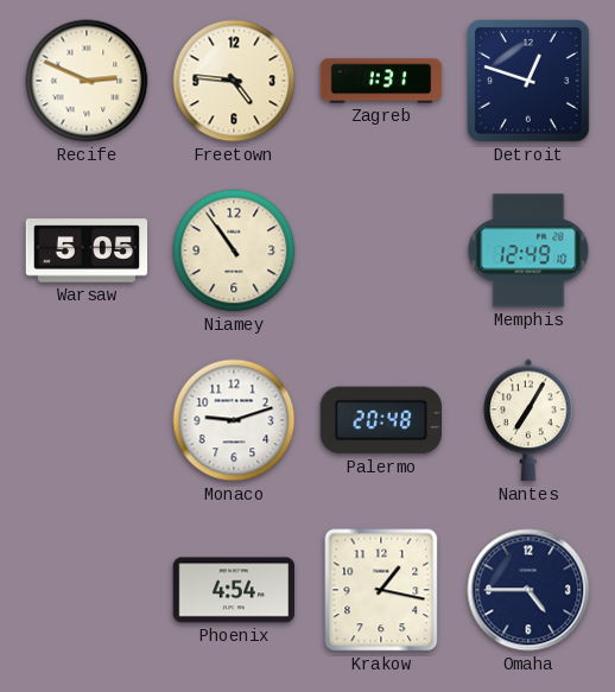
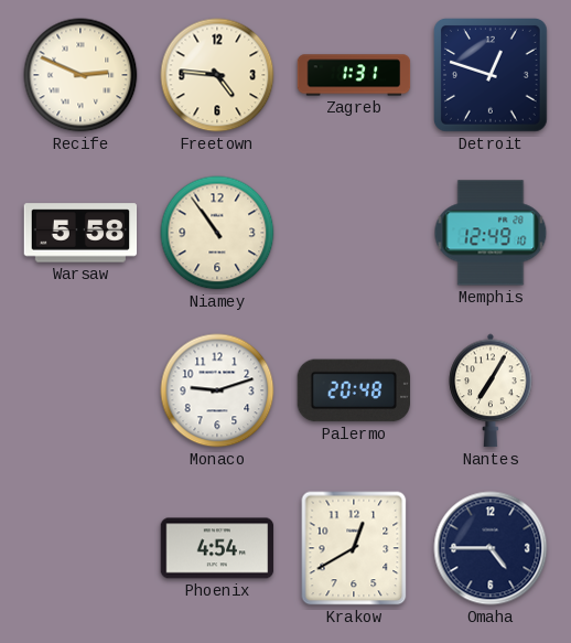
Warsaw: 5:05 -> 5:58
Krakow: 1:17 -> 12:40
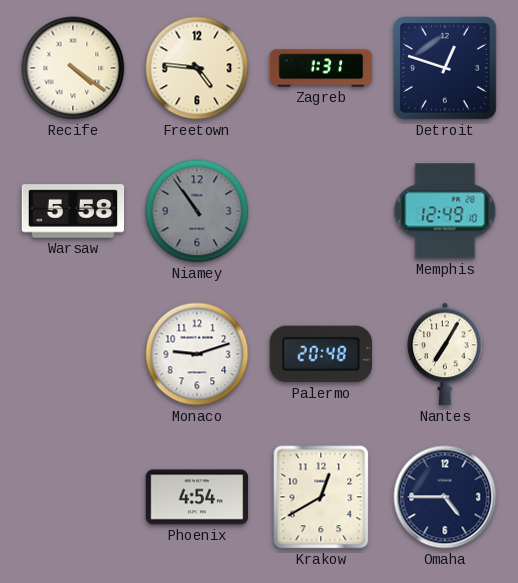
Recife: 2:49 -> 4:21
Niamey dial: cream -> grey
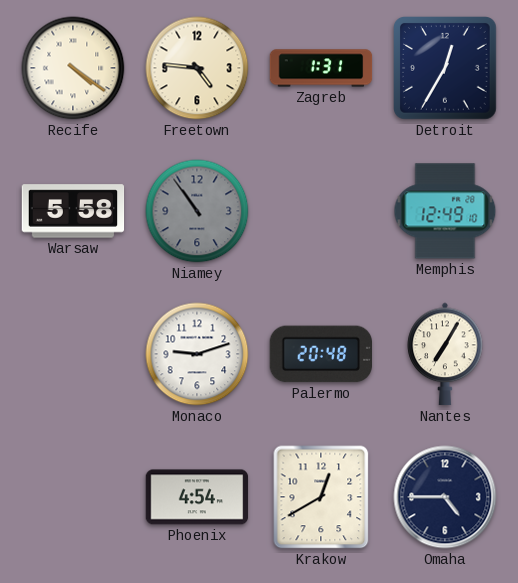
Detroit: 12:48 -> 12:35
